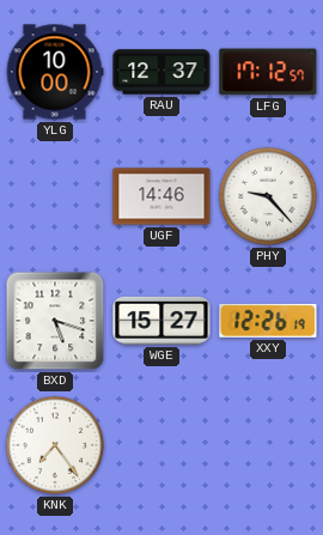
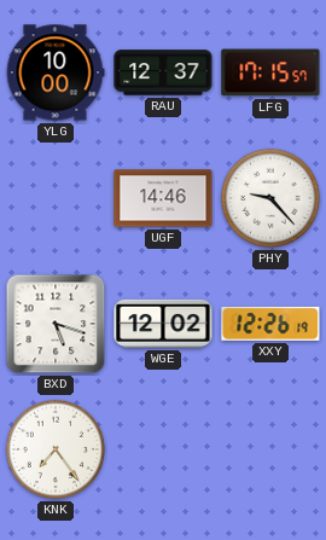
LFG: 17:12 -> 17:15
WGE: 15:27 -> 12:02
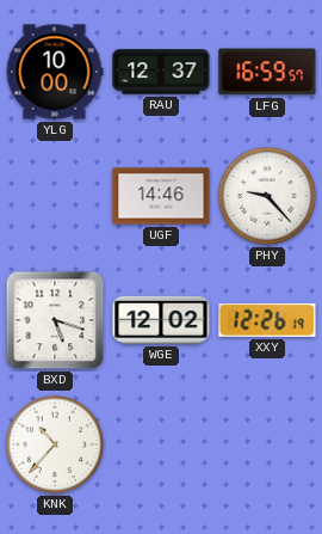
LFG: 17:15 -> 16:59
KNK: 7:24 -> 10:37
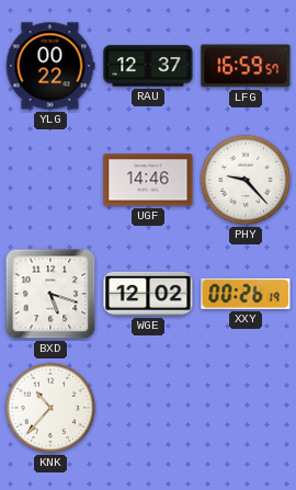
YLG: 10:00 -> 00:22
XXY: 12:26 -> 00:26
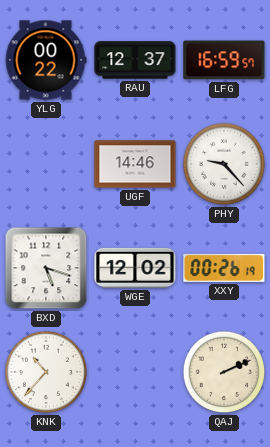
QAJ: none -> 2:11
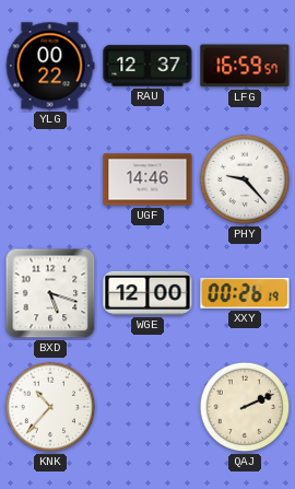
WGE: 12:02 -> 12:00
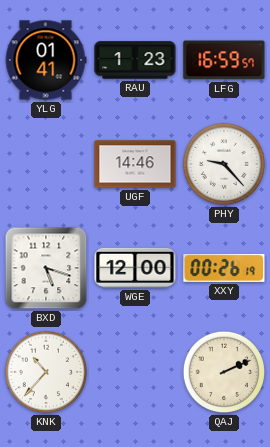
YLG: 00:22 -> 01:41
RAU: 12:37 -> 1:23
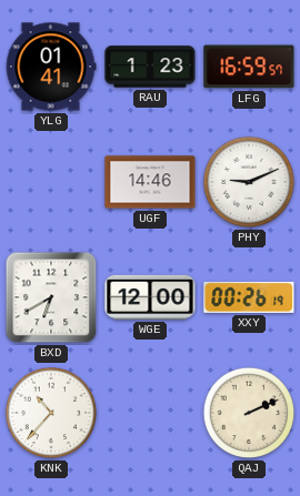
PHY: 9:23 -> 9:11
BXD: 5:18 -> 6:40
